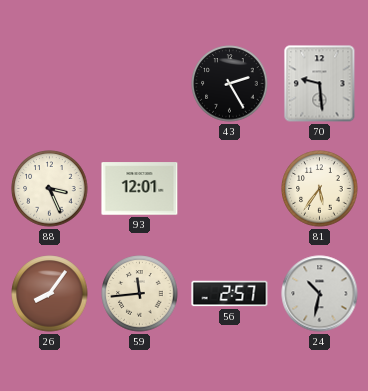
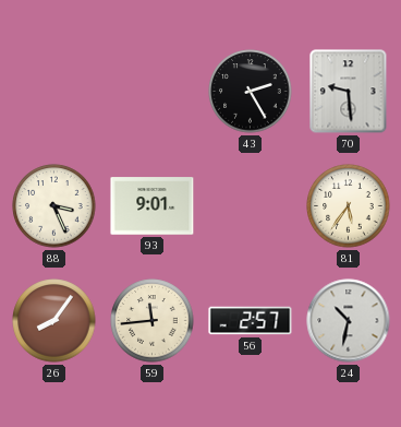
93: 12:01 -> 9:01
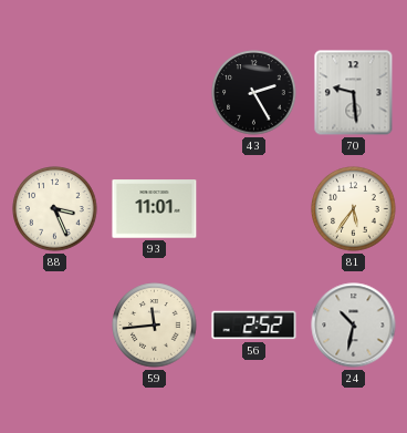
93: 9:01 -> 11:01
26: 8:06 -> none
56: 2:57 -> 2:52
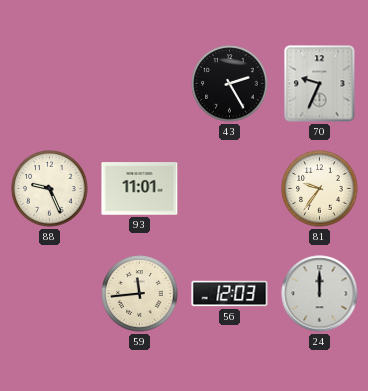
70: 9:29 -> 9:34
88: 3:26 -> 9:26
81: 5:36 -> 9:36
56: 2:52 -> 12:03
24: 10:32 -> 12:00
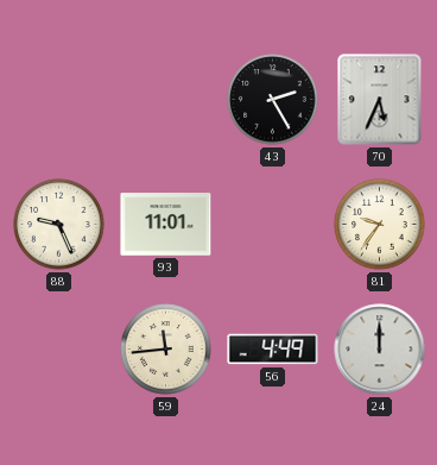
70: 9:34 -> 5:34
56: 12:03 -> 4:49
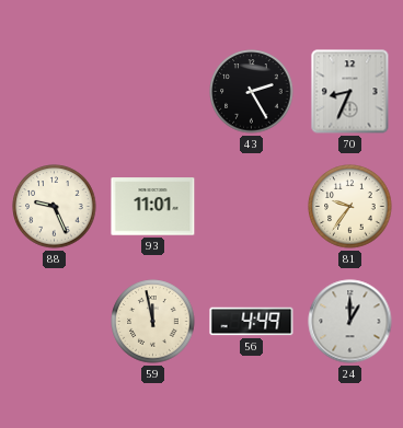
70: 5:34 -> 8:34
59: 11:44 -> 11:58
24: 12:00 -> 1:00
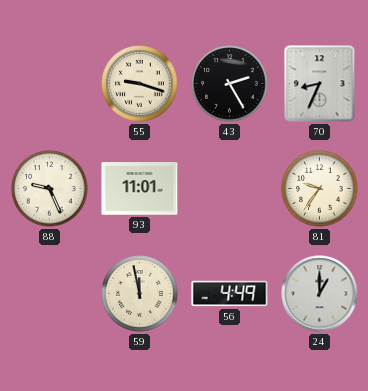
55: none -> 9:18
